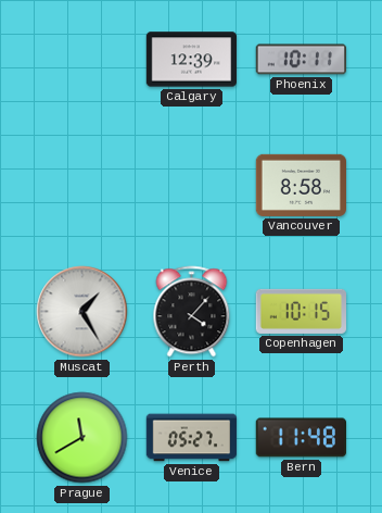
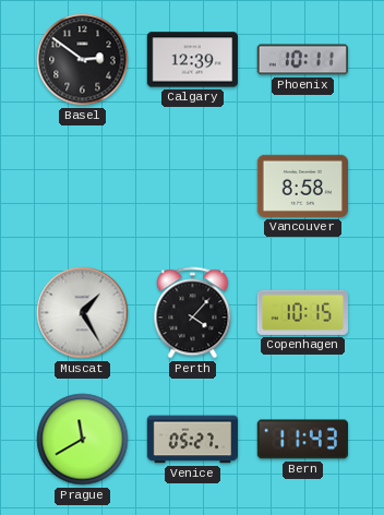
Basel: none -> 2:51
Bern: 11:48 -> 11:43
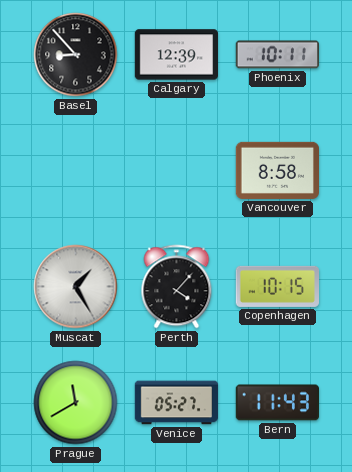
Basel: 2:51 -> 8:53
